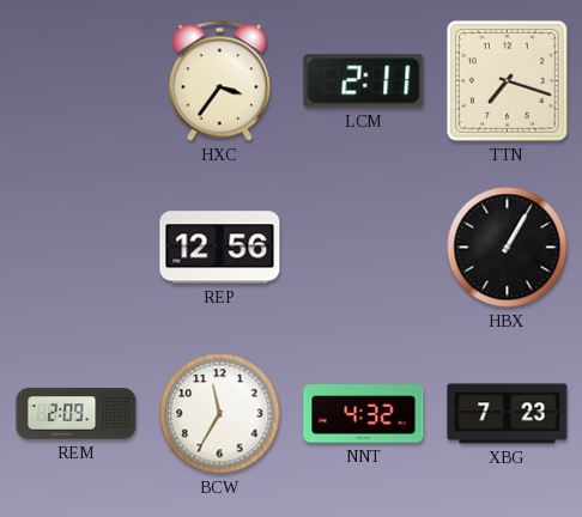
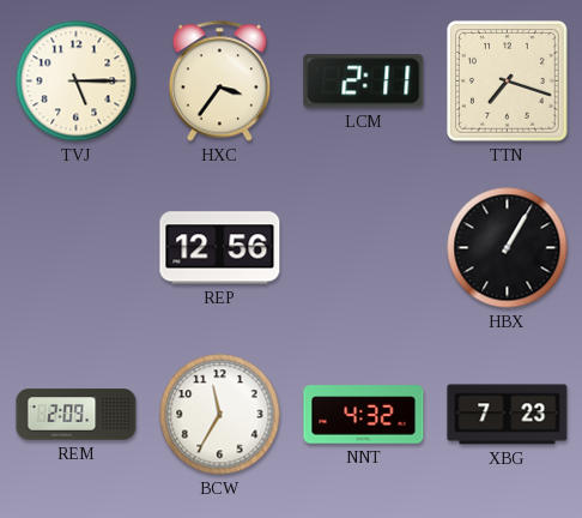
TVJ: none -> 5:15
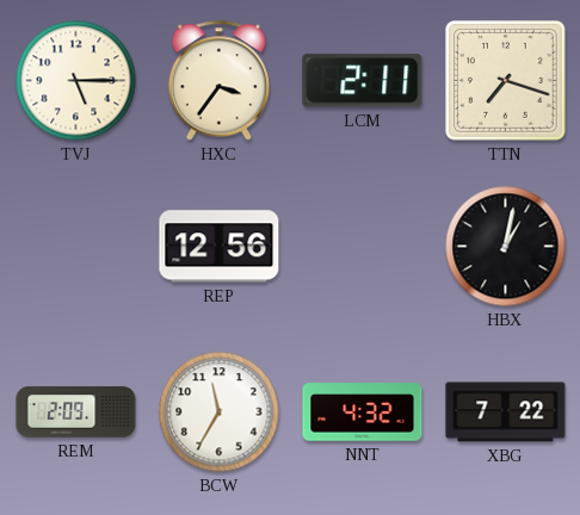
HBX: 1:05 -> 1:02
XBG: 7:23 -> 7:22
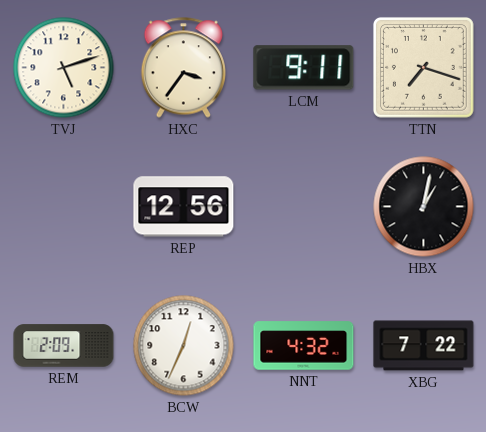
TVJ: 5:15 -> 5:12
LCM: 2:11 -> 9:11
BCW: 11:35 -> 12:34
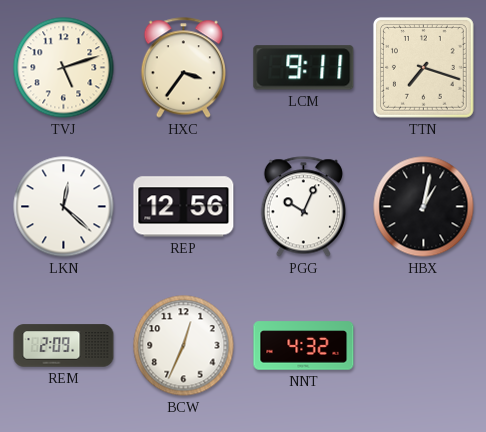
LKN: none -> 12:22
PGG: none -> 10:04
XBG: 7:22 -> none
